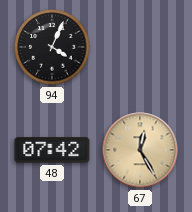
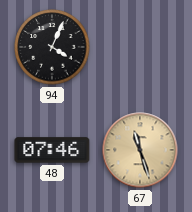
48: 07:42 -> 07:46
67: 12:25 -> 11:27
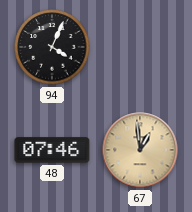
67: 11:27 -> 12:59
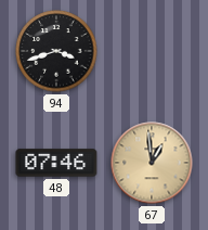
94: 4:04 -> 3:42
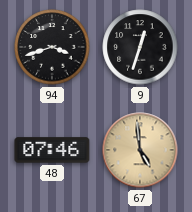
9: none -> 12:33
67: 12:59 -> 4:59
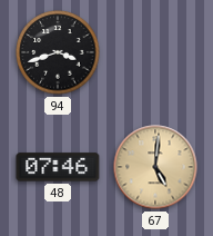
9: 12:33 -> none
67: 4:59 -> 5:01
